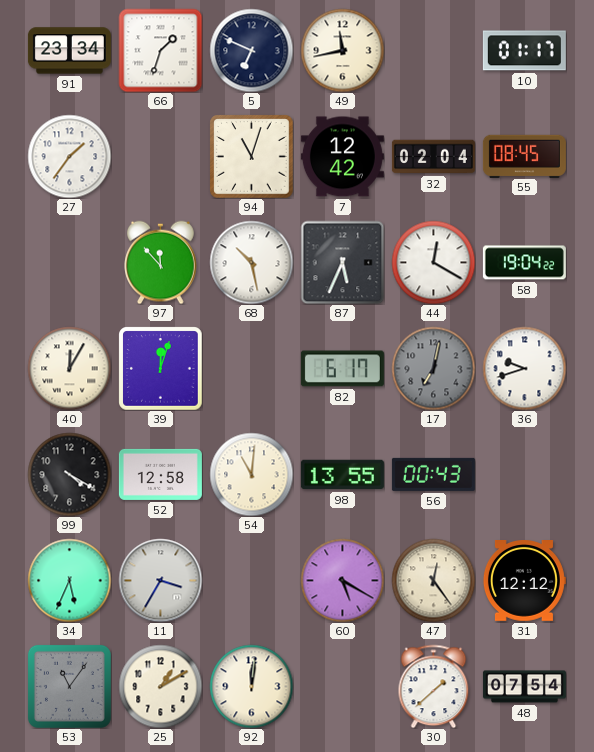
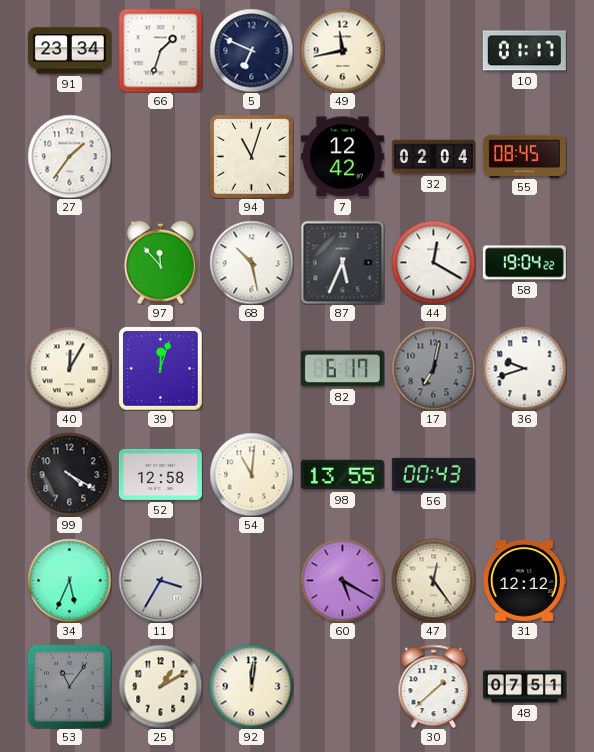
48: 07:54 -> 07:51
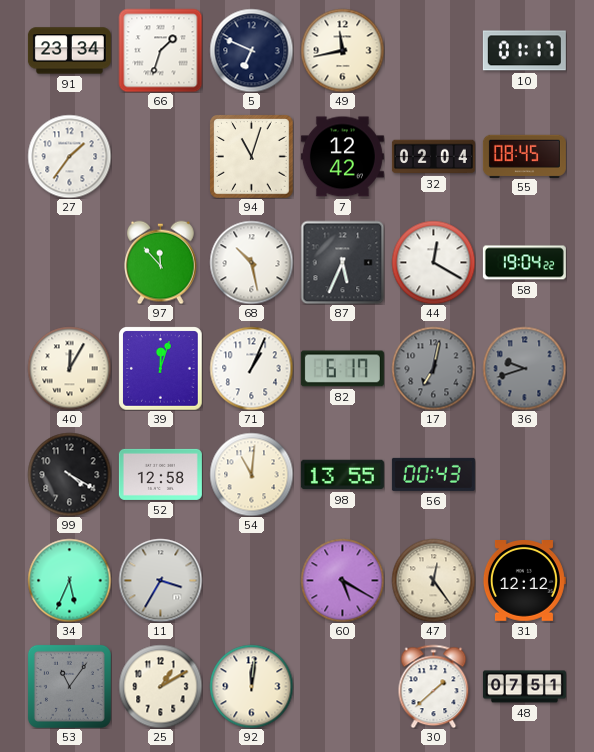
71: none -> 1:04
36 dial: white -> grey
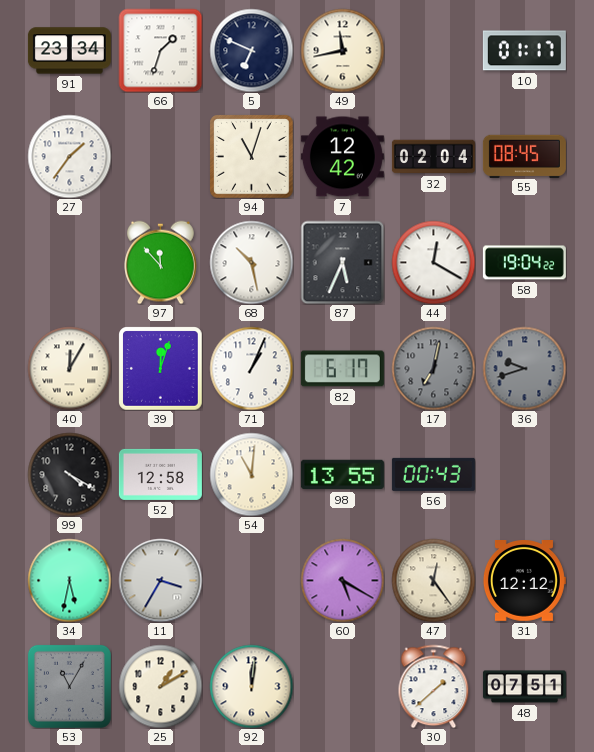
34: 5:34 -> 5:32
53: 11:06 -> 11:05
